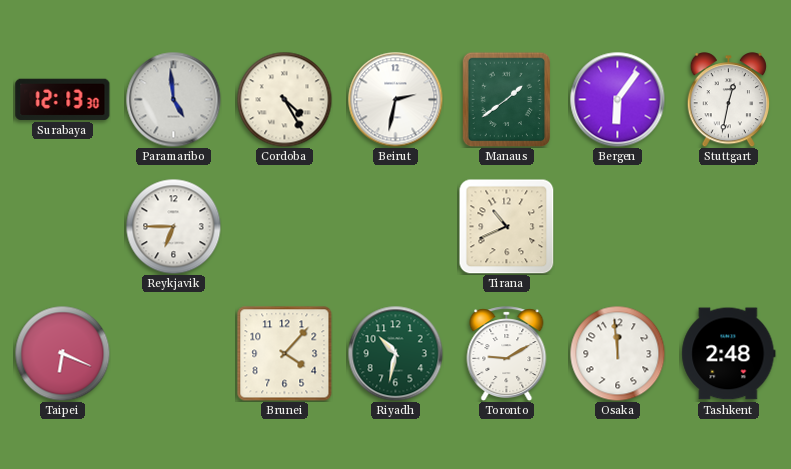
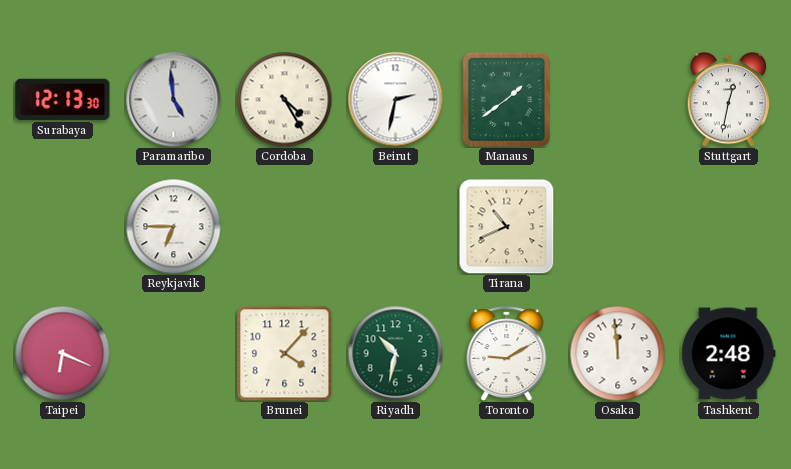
Bergen: 6:06 -> none
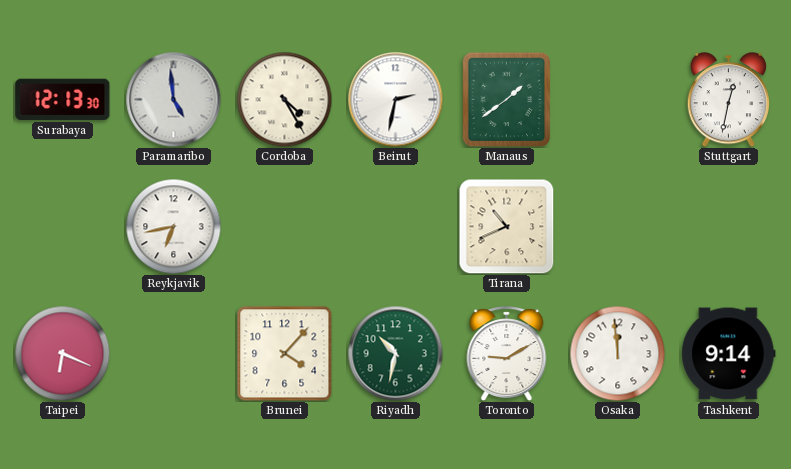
Reykjavik: 6:45 -> 6:43
Tashkent: 2:48 -> 9:14
